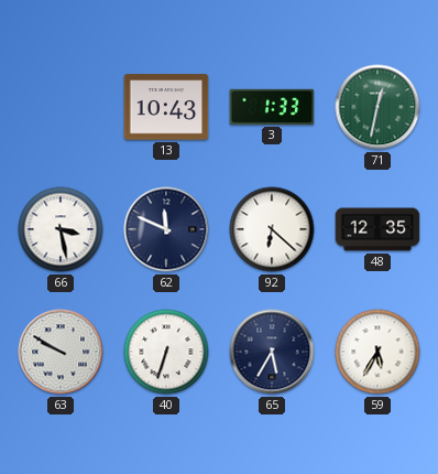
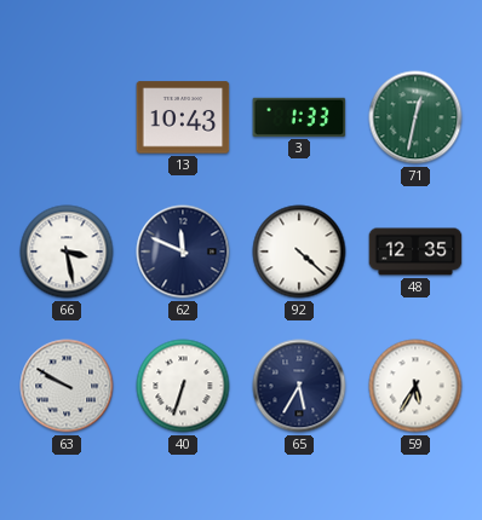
92: 6:22 -> 4:22
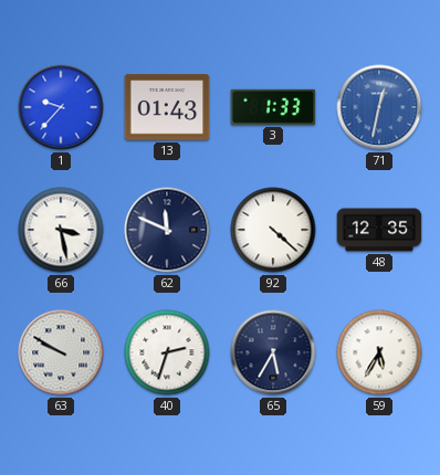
1: none -> 9:37
13: 10:43 -> 01:43
71 dial: green -> blue
40: 6:33 -> 2:33
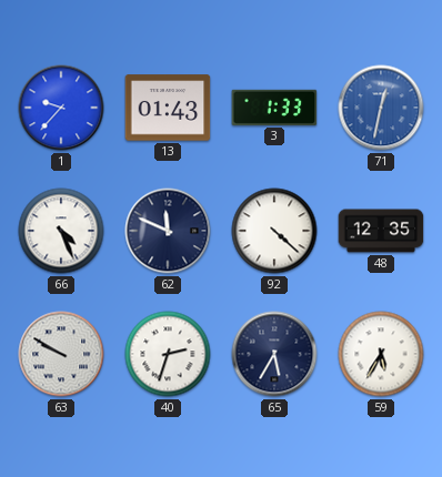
66: 3:28 -> 4:26
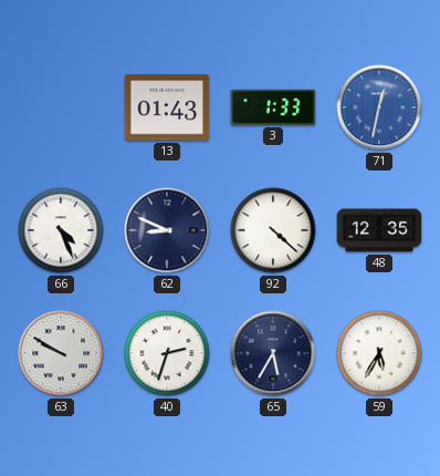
1: 9:37 -> none
62: 11:49 -> 8:49
